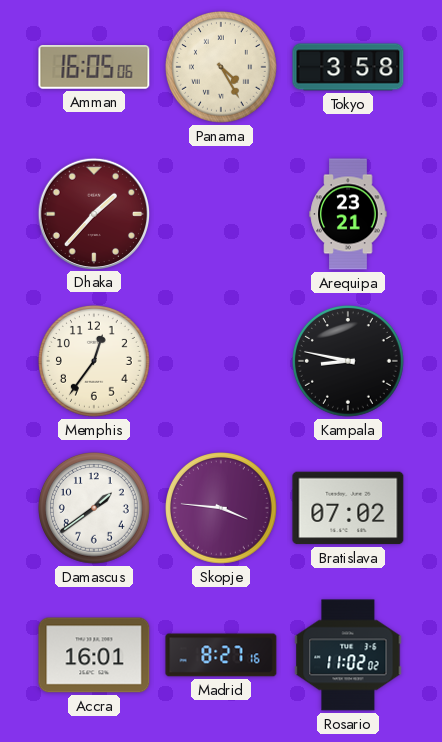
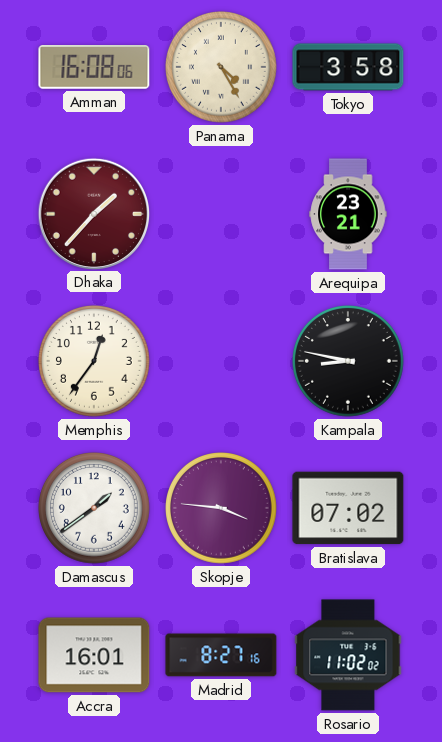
Amman: 16:05 -> 16:08
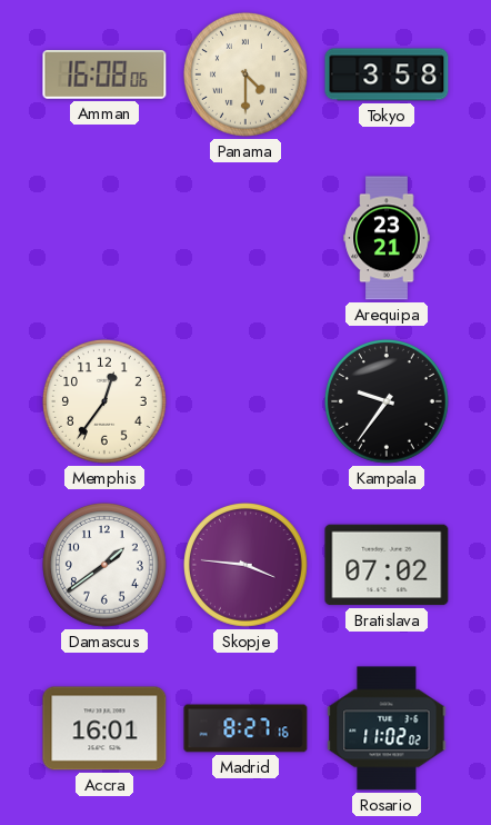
Panama: 4:25 -> 4:30
Dhaka: 1:37 -> none
Kampala: 8:47 -> 9:36
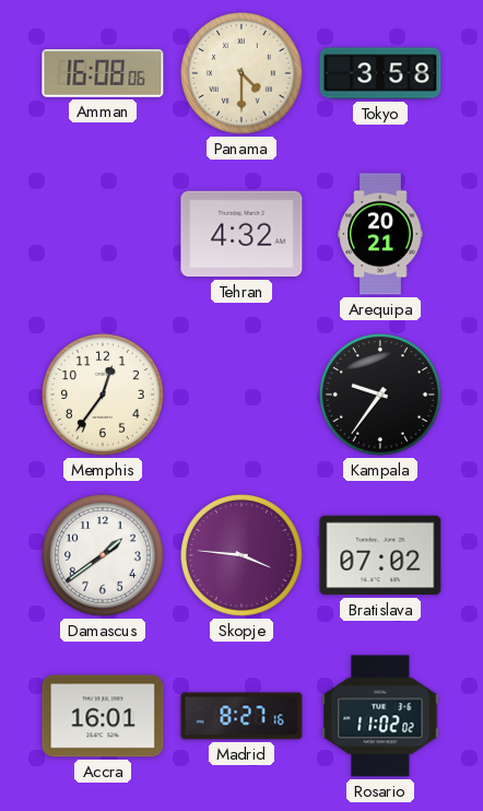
Tehran: none -> 4:32
Arequipa: 23:21 -> 20:21
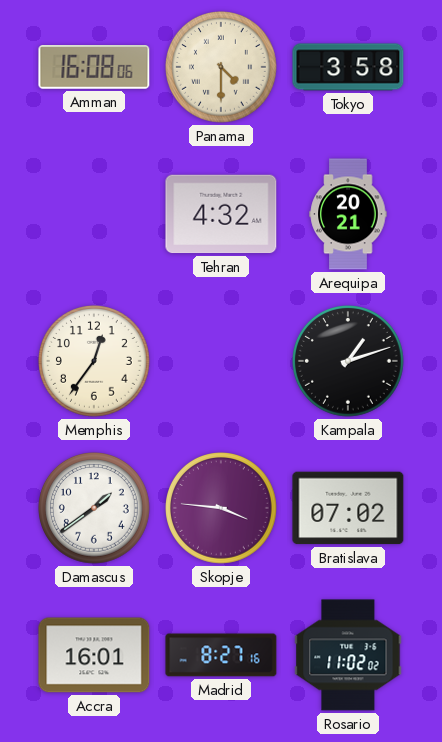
Kampala: 9:36 -> 1:12
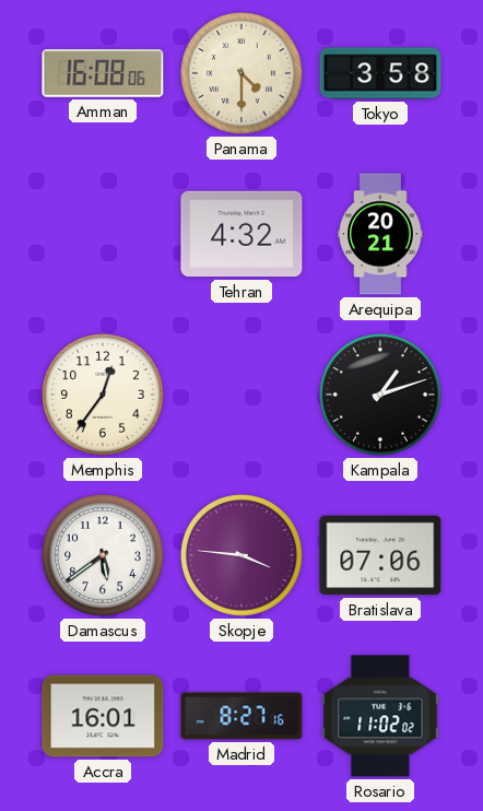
Damascus: 1:39 -> 5:39
Bratislava: 07:02 -> 07:06
